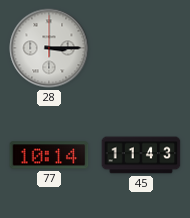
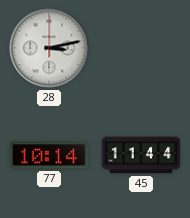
28: 3:15 -> 3:13
45: 11:43 -> 11:44
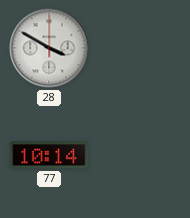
28: 3:13 -> 3:50
45: 11:44 -> none
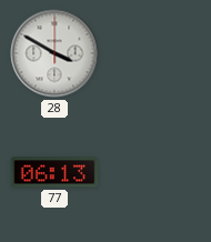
77: 10:14 -> 06:13
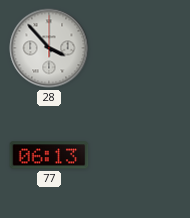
28: 3:50 -> 3:53
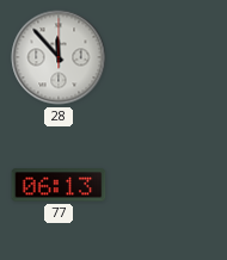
28: 3:53 -> 11:53
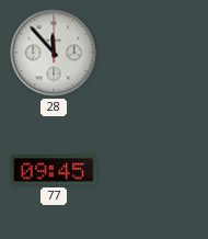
77: 06:13 -> 09:45
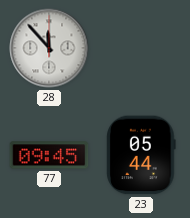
23: none -> 05:44
